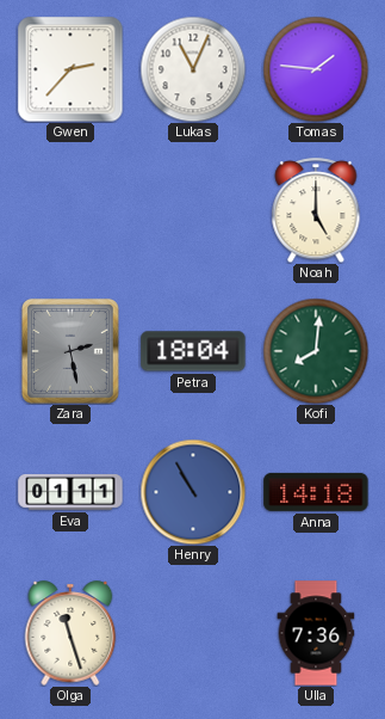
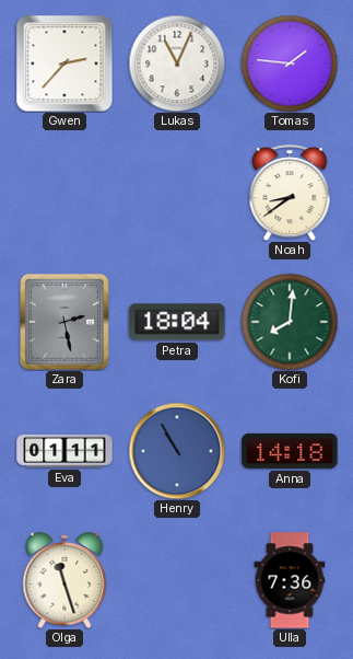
Noah: 5:00 -> 8:39
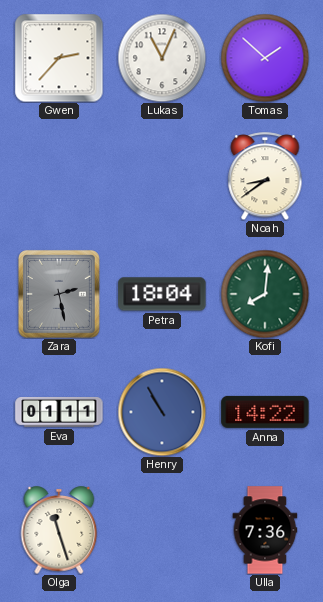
Tomas: 1:46 -> 1:52
Anna: 14:18 -> 14:22
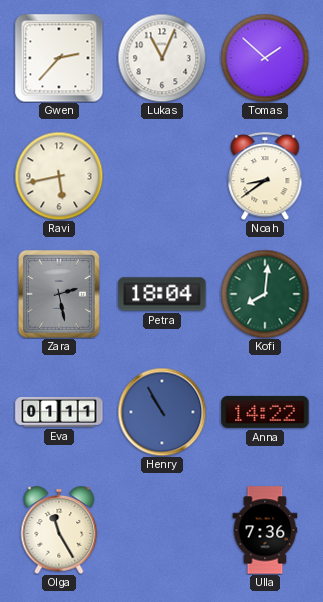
Ravi: none -> 5:43
Olga: 11:27 -> 11:25
